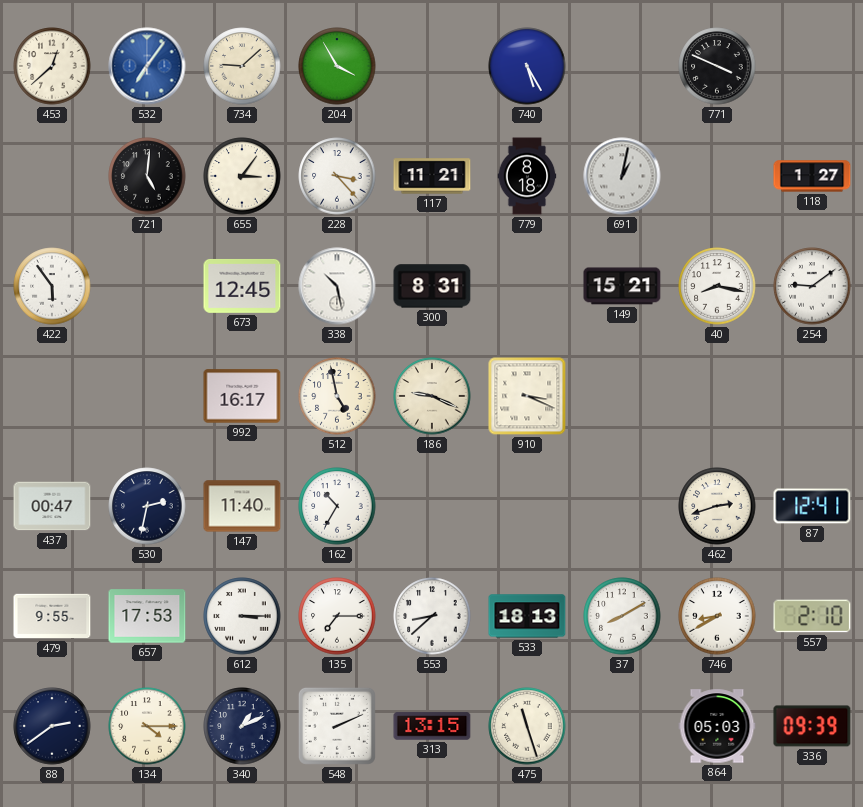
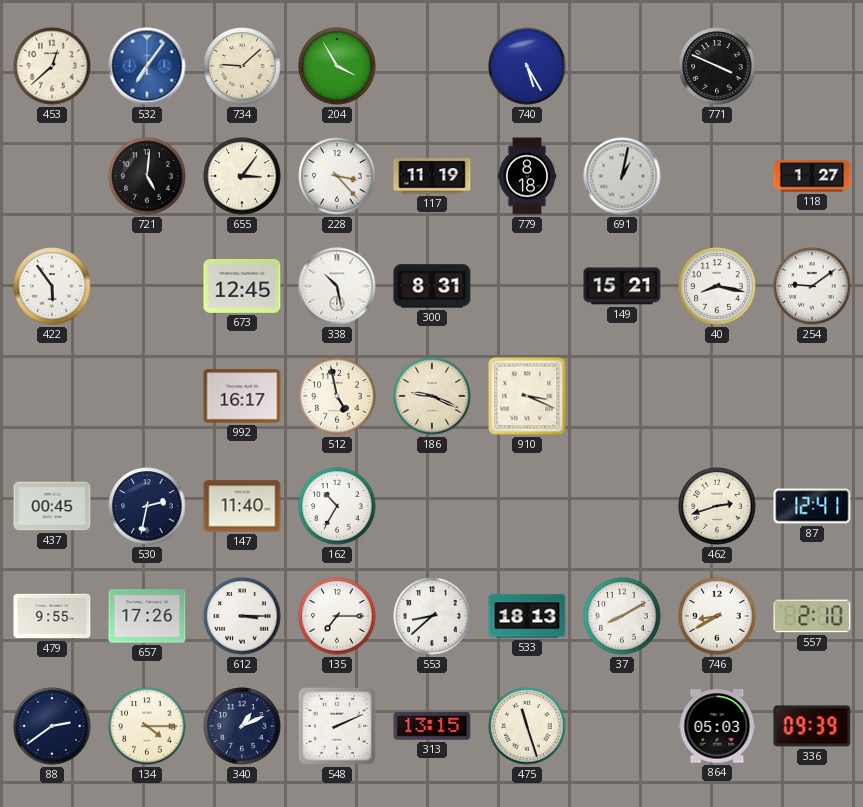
117: 11:21 -> 11:19
437: 00:47 -> 00:45
657: 17:53 -> 17:26
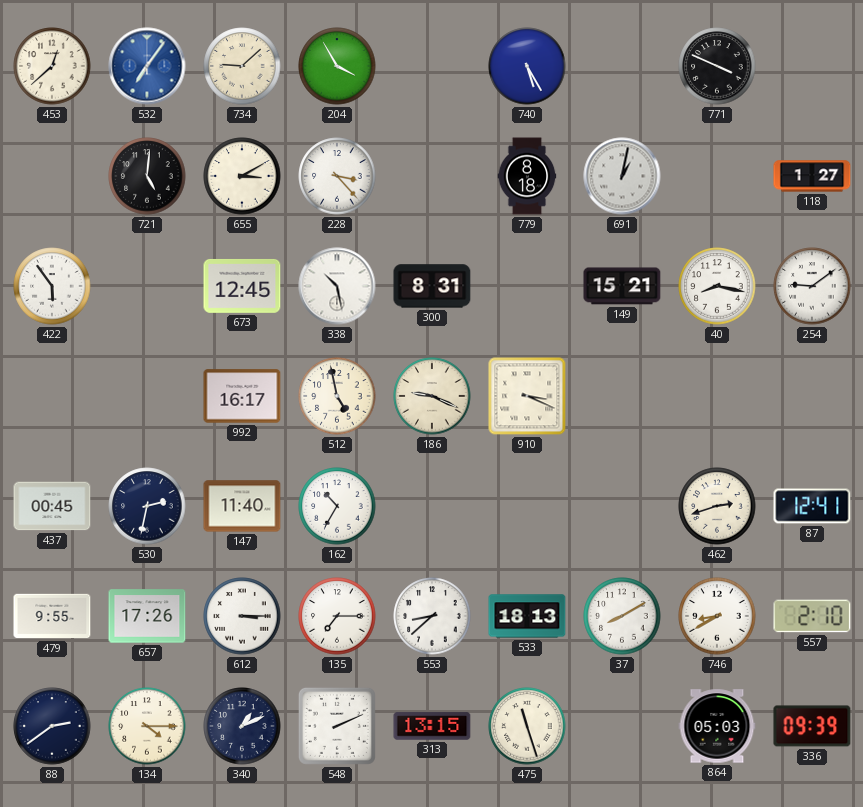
655: 3:06 -> 3:10
117: 11:19 -> none
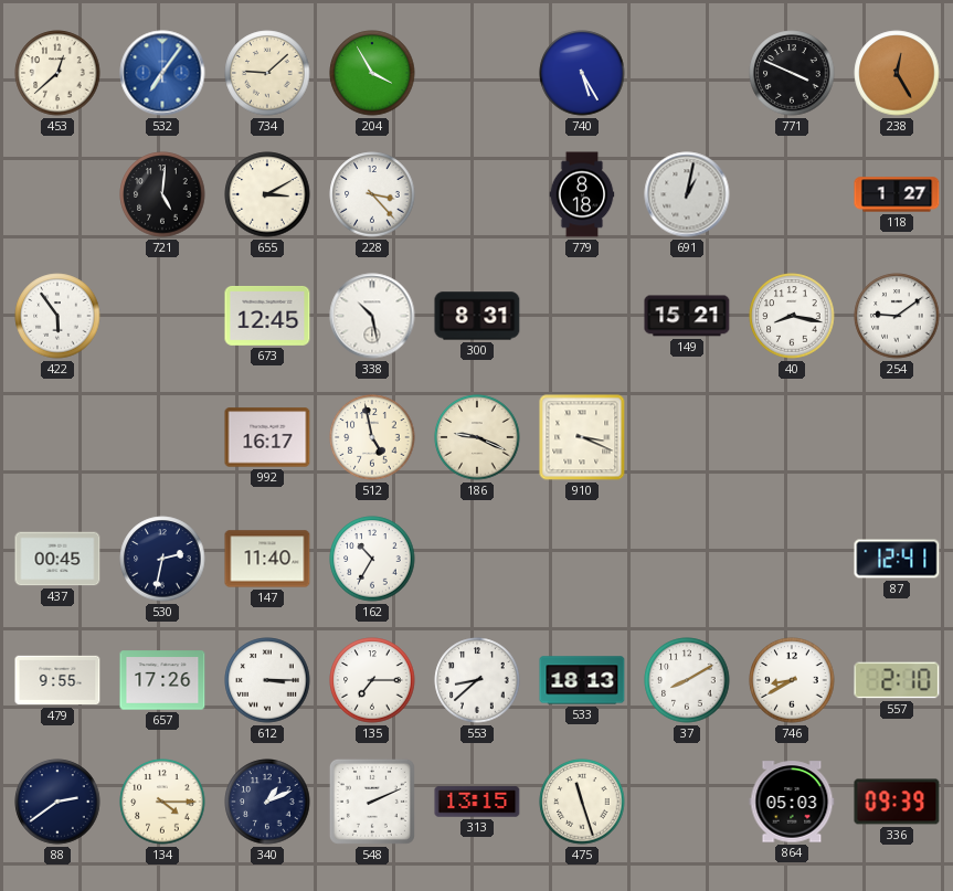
238: none -> 12:25
462: 2:42 -> none
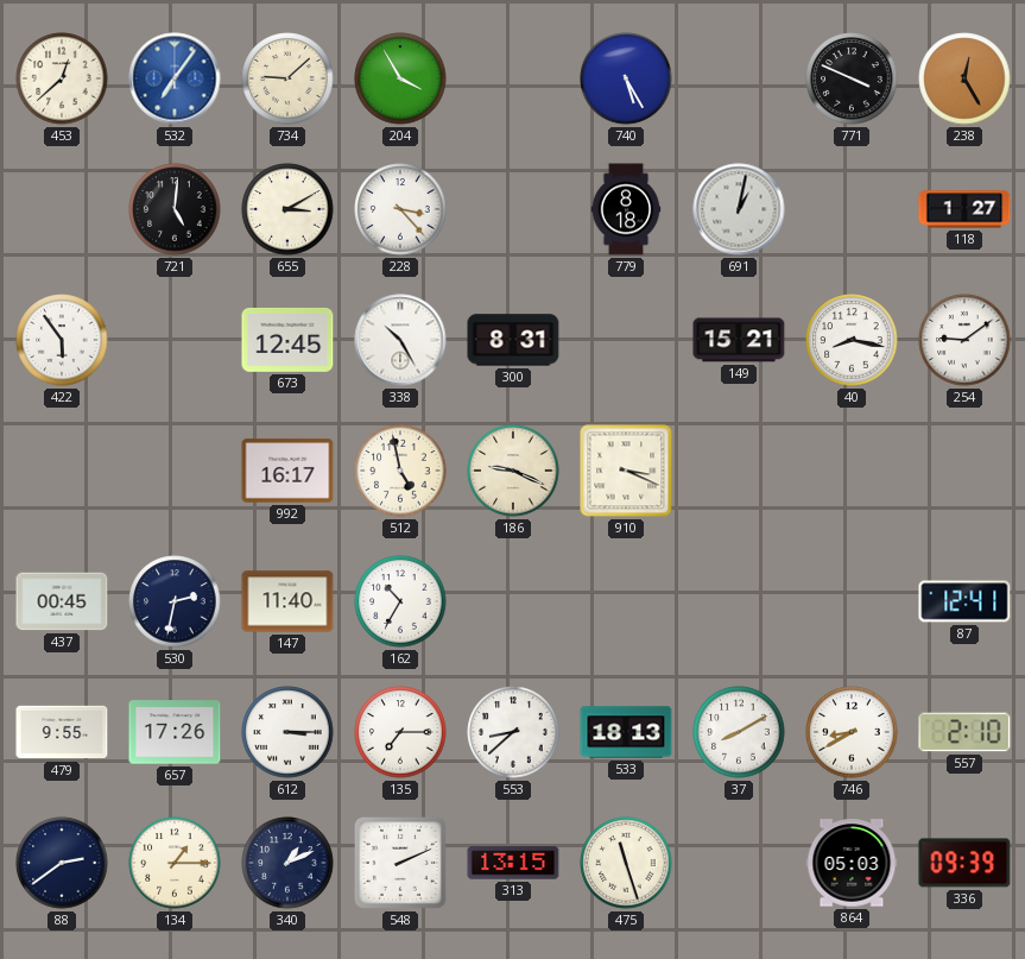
338: 10:28 -> 10:25
134: 4:15 -> 1:15
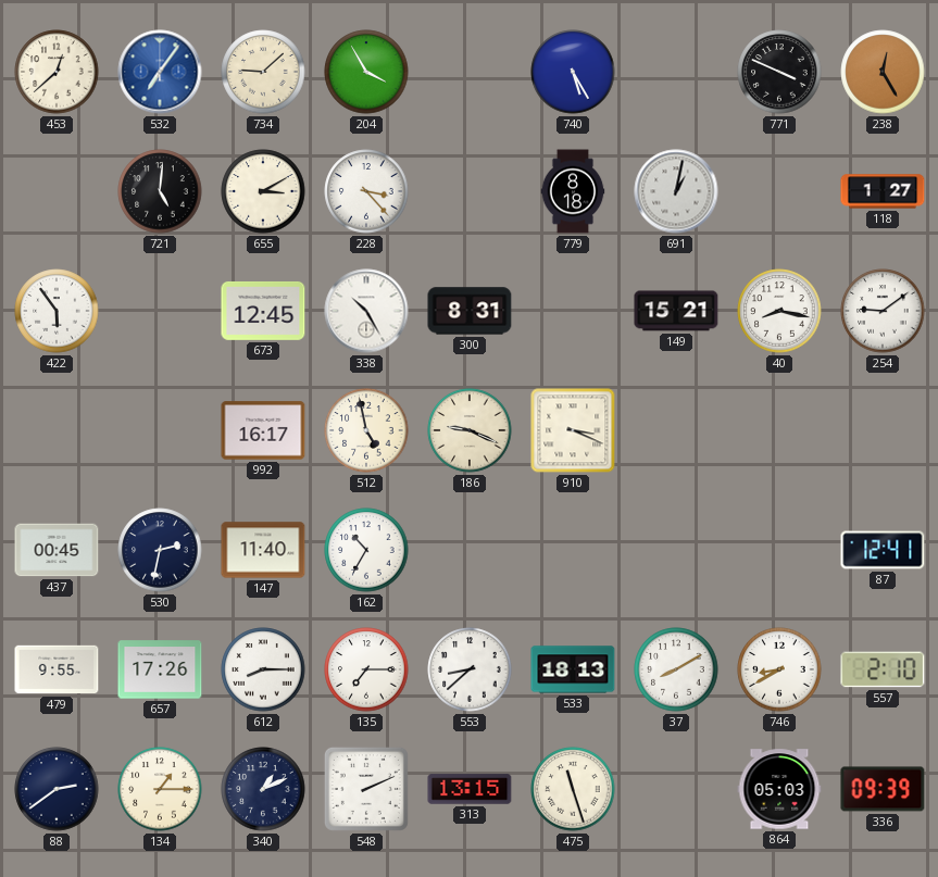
612: 3:15 -> 8:15
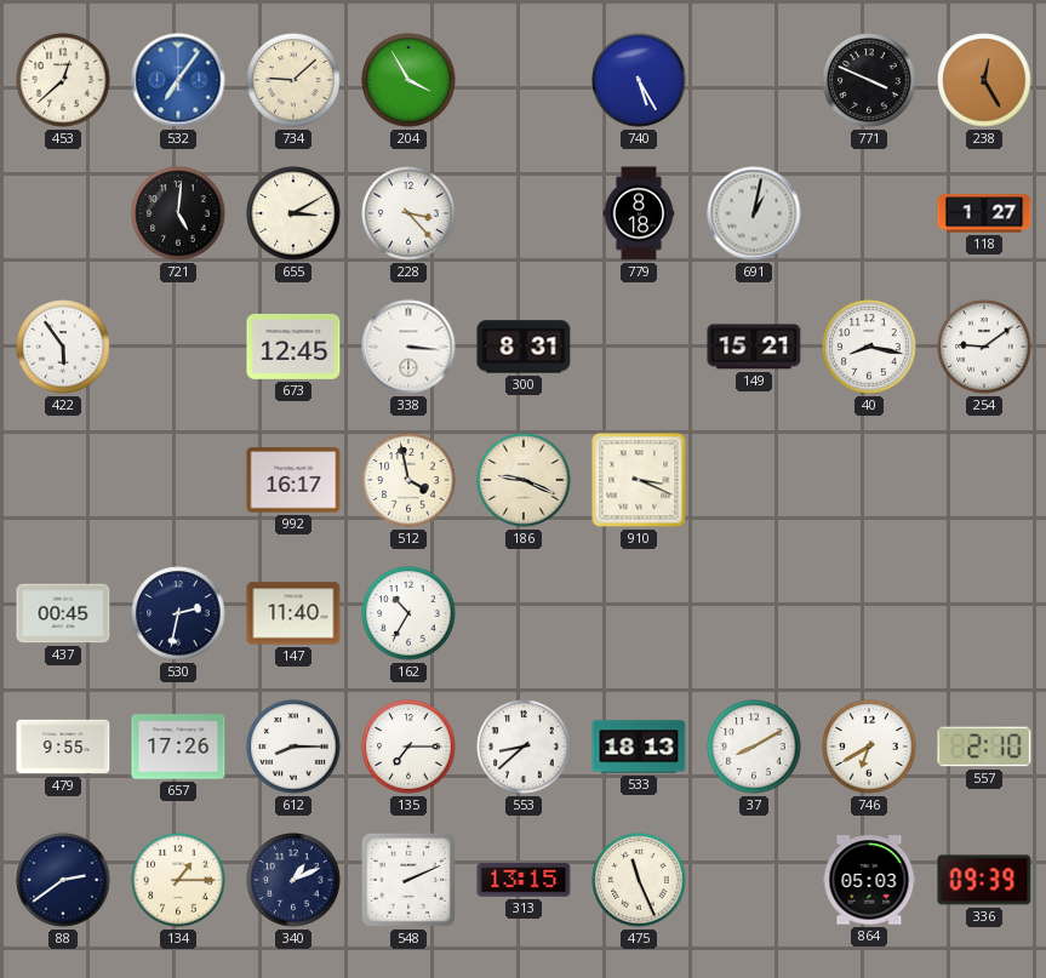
338: 10:25 -> 3:16
512: 4:58 -> 3:58
87: 12:41 -> none
746: 8:40 -> 6:40
475: 11:27 -> 11:26
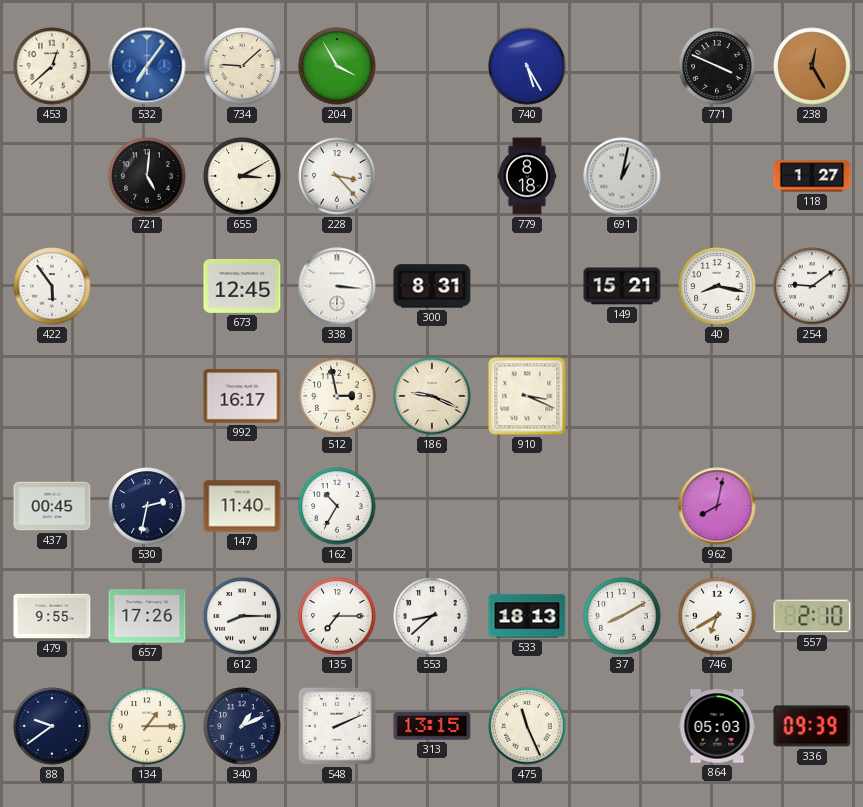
512: 3:58 -> 2:58
962: none -> 8:02
88: 2:39 -> 9:39
